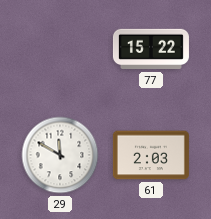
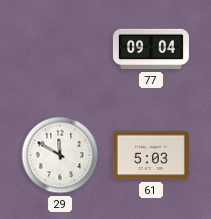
77: 15:22 -> 09:04
61: 2:03 -> 5:03
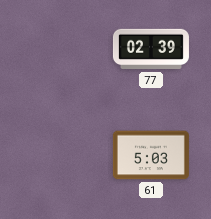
77: 09:04 -> 02:39
29: 11:50 -> none
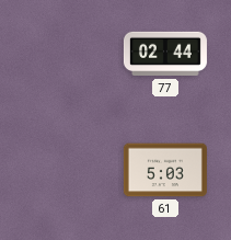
77: 02:39 -> 02:44
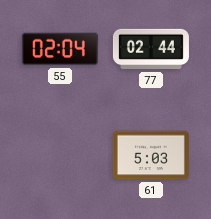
55: none -> 02:04
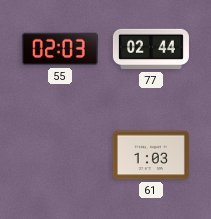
55: 02:04 -> 02:03
61: 5:03 -> 1:03
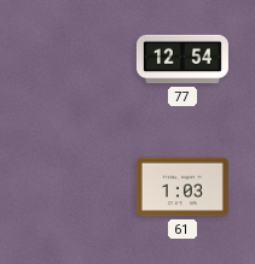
55: 02:03 -> none
77: 02:44 -> 12:54
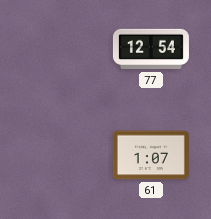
61: 1:03 -> 1:07
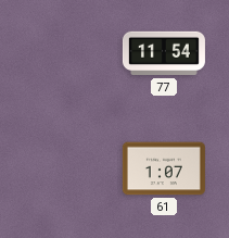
77: 12:54 -> 11:54
